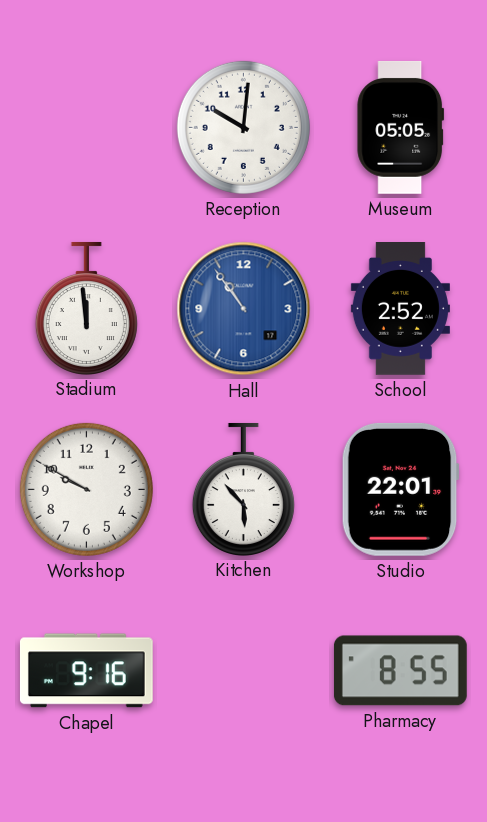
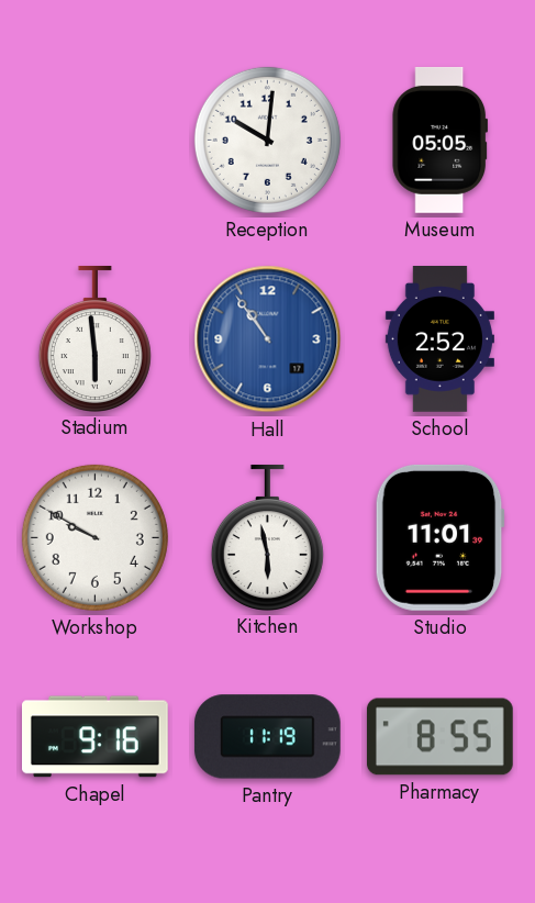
Stadium: 11:59 -> 5:59
Kitchen: 5:53 -> 5:58
Studio: 22:01 -> 11:01
Pantry: none -> 11:19
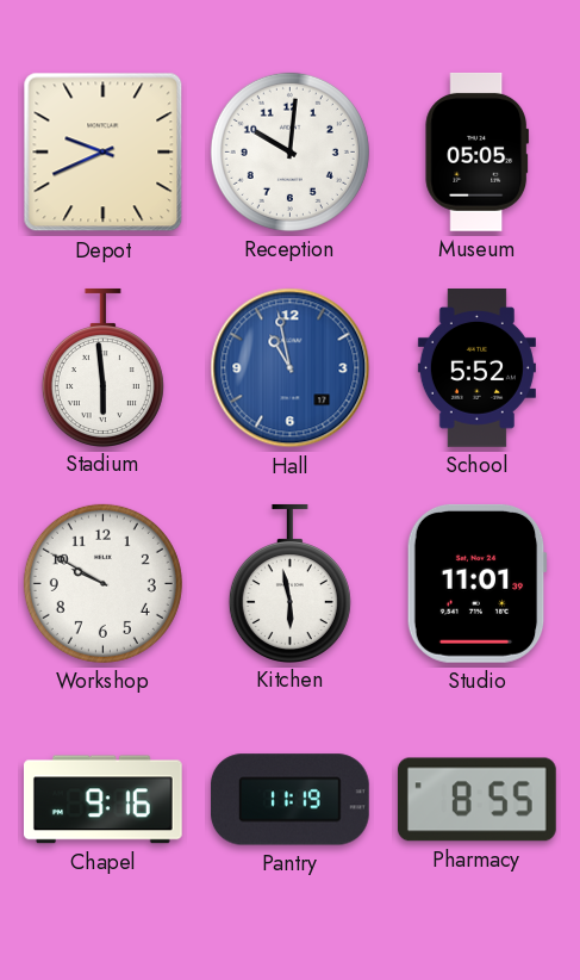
Depot: none -> 9:41
Hall: 10:54 -> 10:58
School: 2:52 -> 5:52
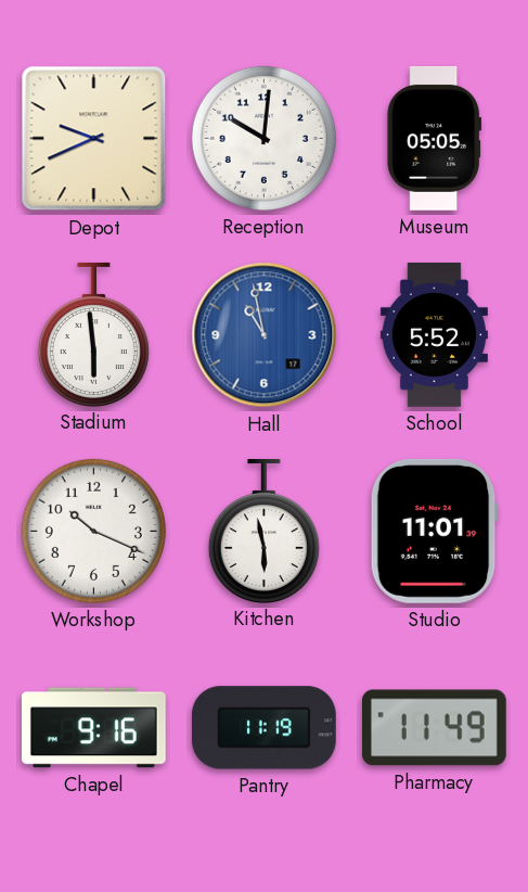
Workshop: 9:50 -> 10:19
Pharmacy: 8:55 -> 11:49
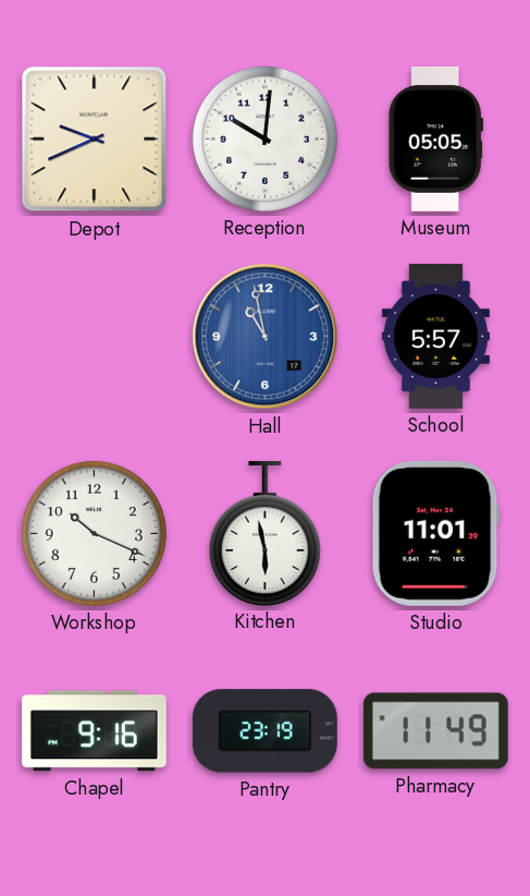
Stadium: 5:59 -> none
School: 5:52 -> 5:57
Pantry: 11:19 -> 23:19
